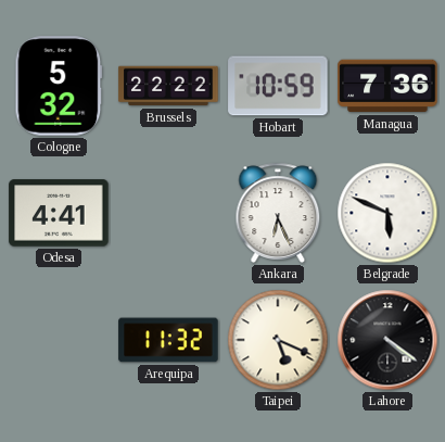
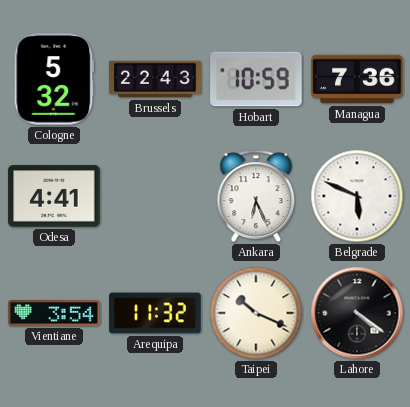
Brussels: 22:22 -> 22:43
Vientiane: none -> 3:54
Taipei: 5:19 -> 10:19
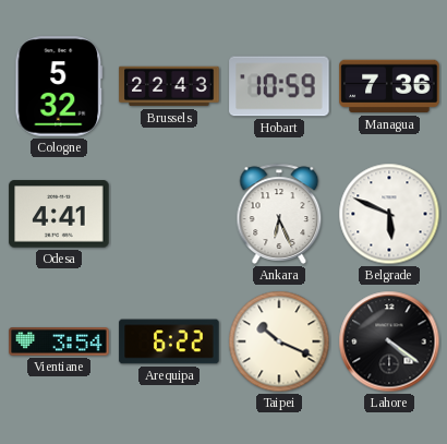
Arequipa: 11:32 -> 6:22
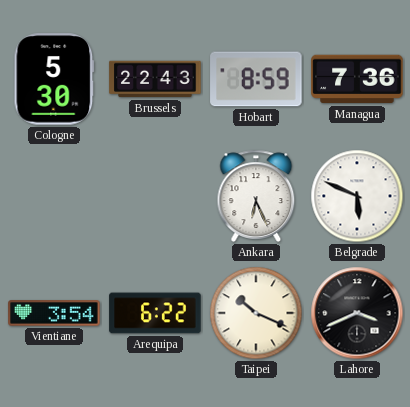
Cologne: 5:32 -> 5:30
Hobart: 10:59 -> 8:59
Odesa: 4:41 -> none
Lahore: 4:21 -> 3:41
